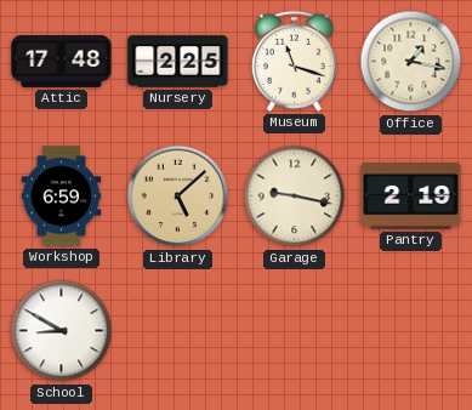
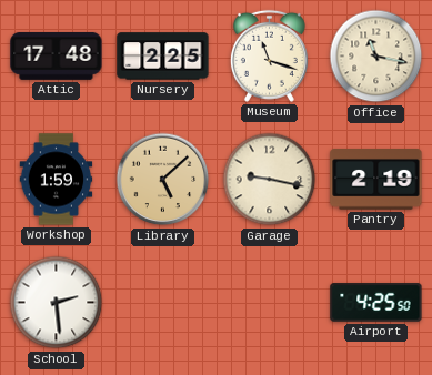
Office: 1:17 -> 11:17
Workshop: 6:59 -> 1:59
School: 8:50 -> 2:29
Airport: none -> 4:25
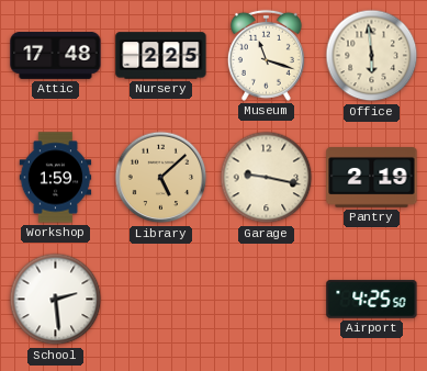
Office: 11:17 -> 5:59
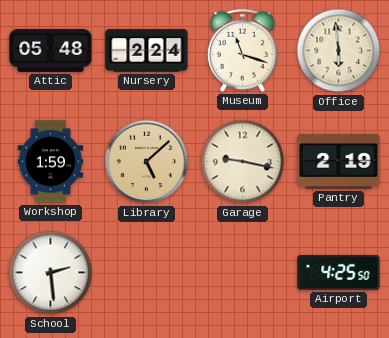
Attic: 17:48 -> 05:48
Nursery: 2:25 -> 2:24
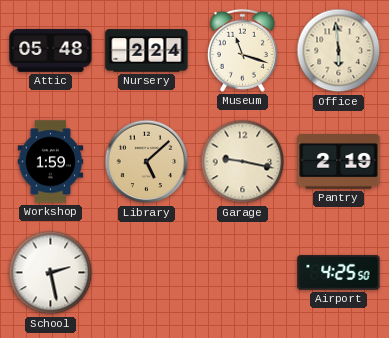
School: 2:29 -> 2:28
